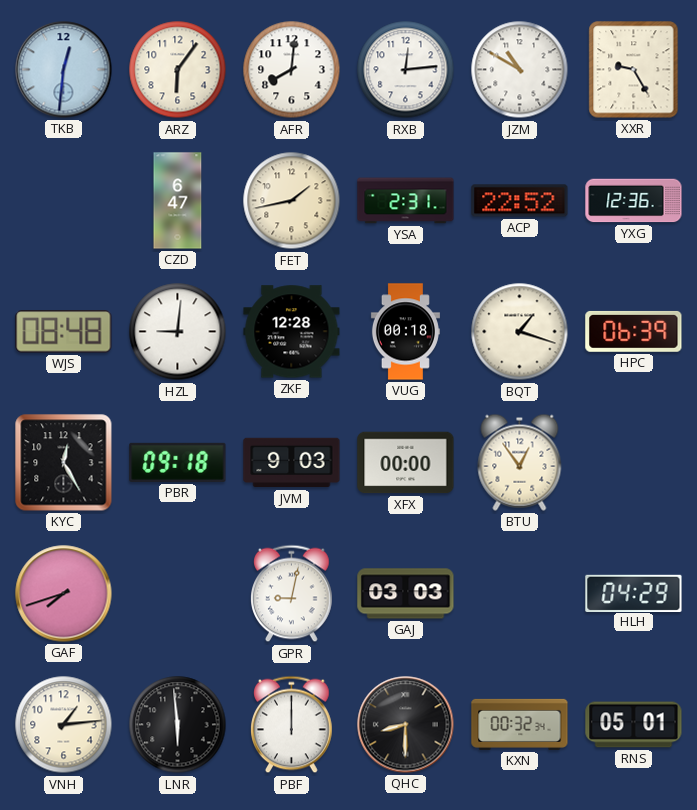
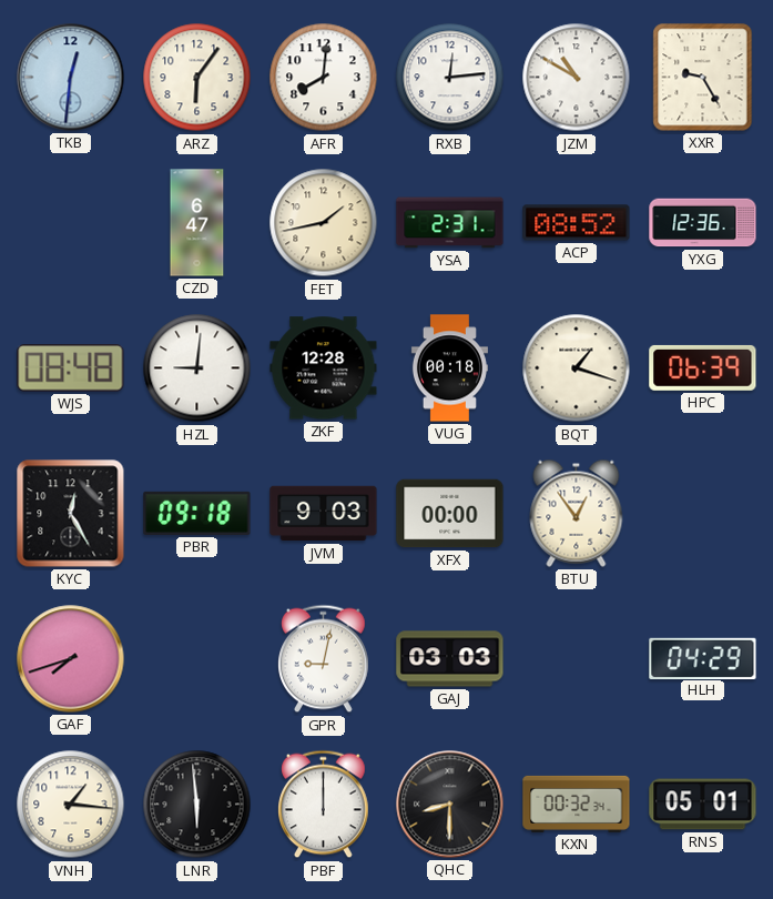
ACP: 22:52 -> 08:52
VNH: 1:14 -> 1:16
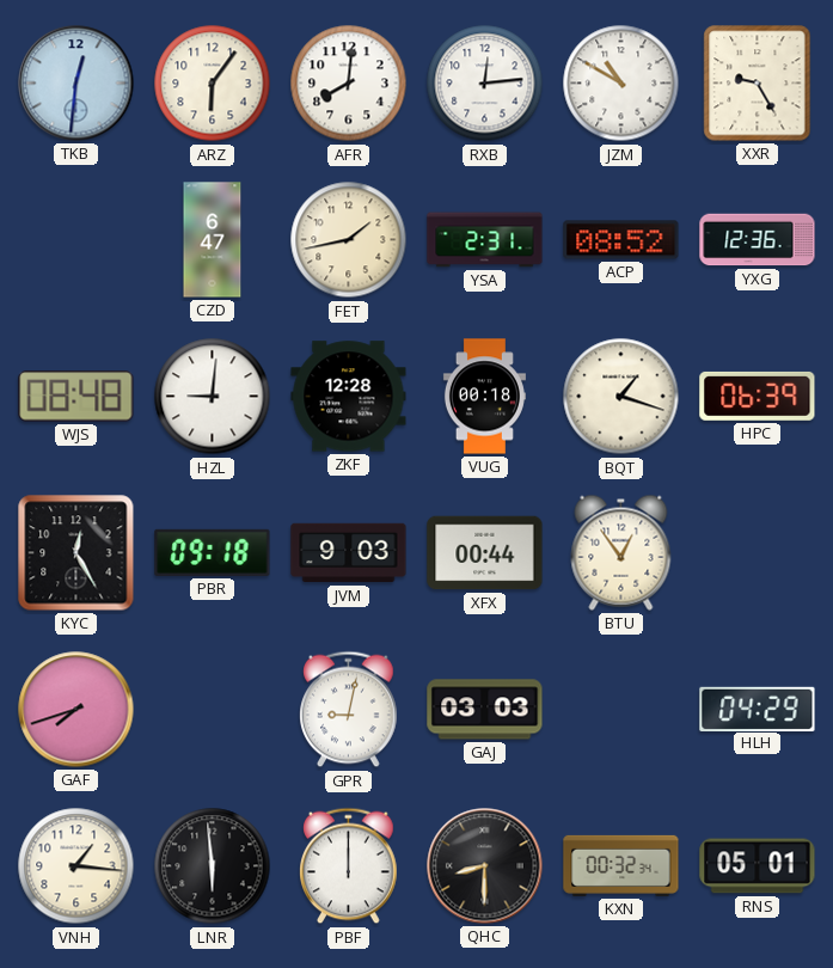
XFX: 00:00 -> 00:44
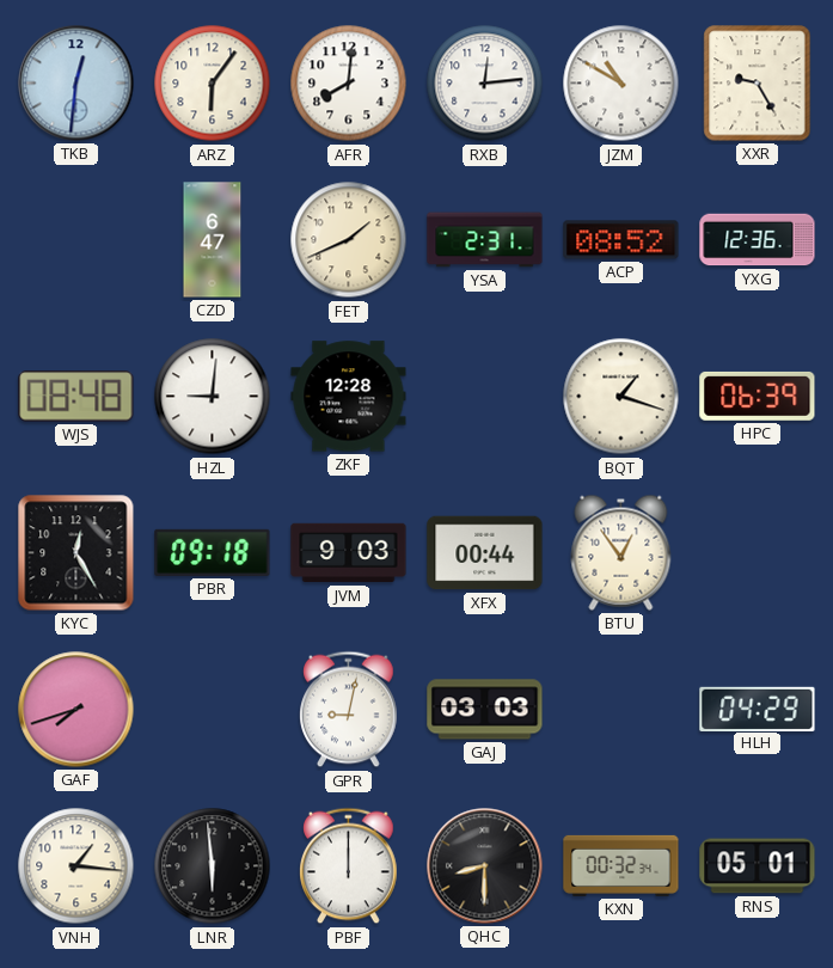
FET: 1:43 -> 1:41
VUG: 00:18 -> none
